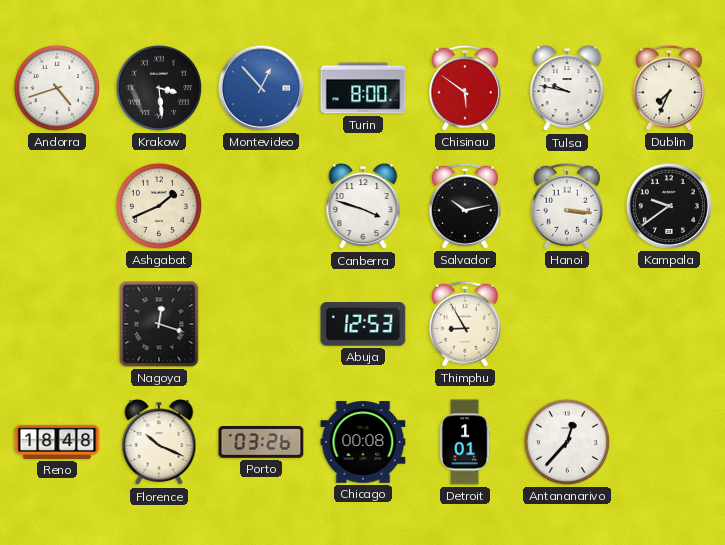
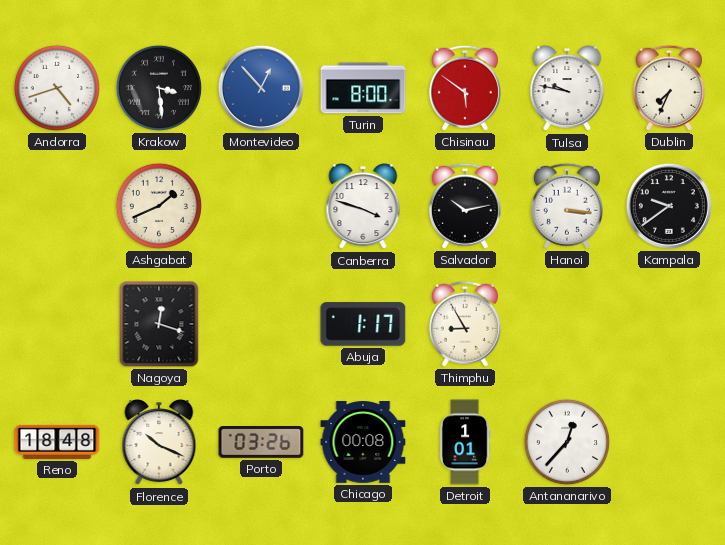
Abuja: 12:53 -> 1:17
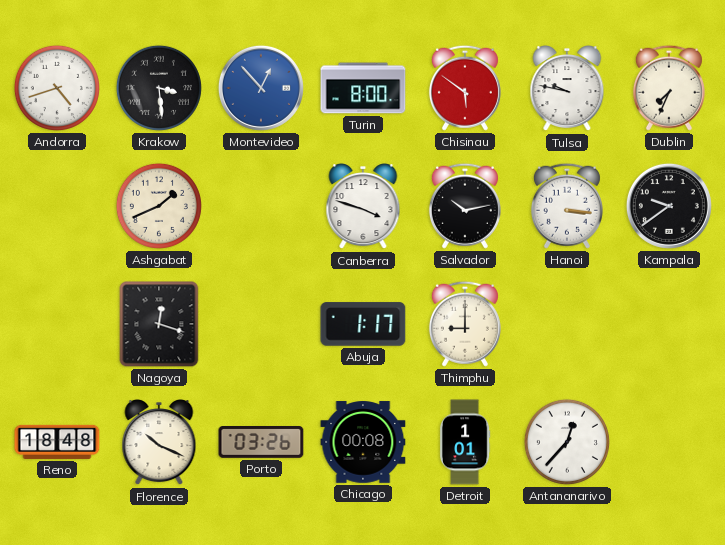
Thimphu: 8:55 -> 9:00
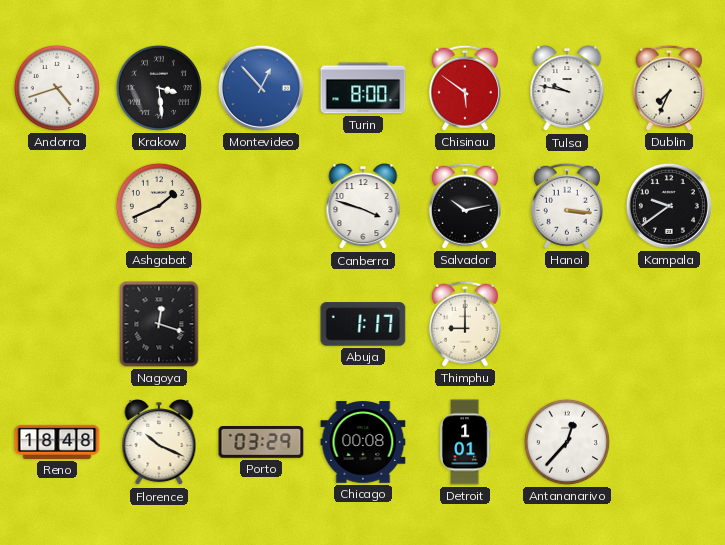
Porto: 03:26 -> 03:29
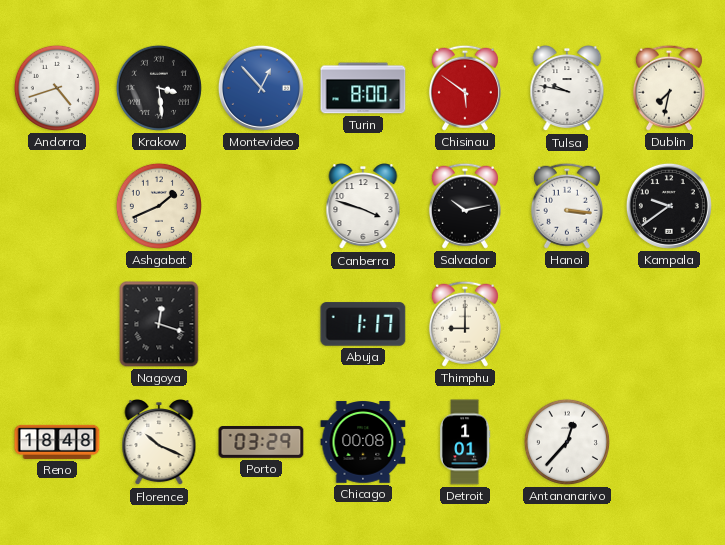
Dublin: 7:34 -> 7:32
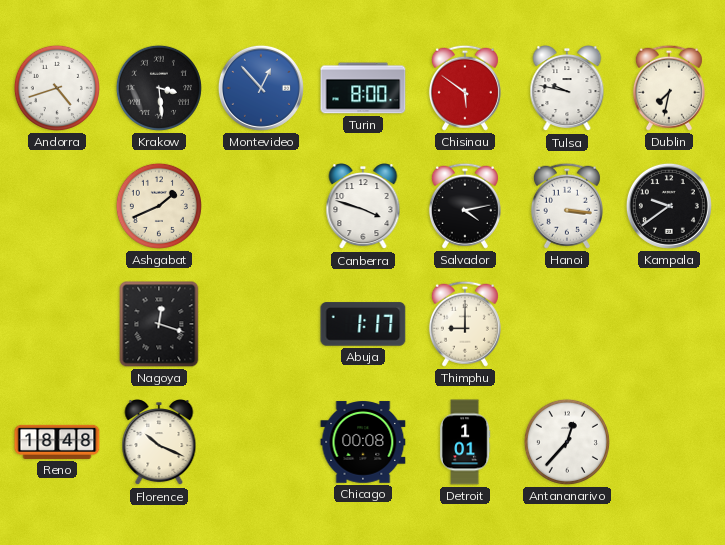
Salvador: 10:13 -> 4:13
Porto: 03:29 -> none
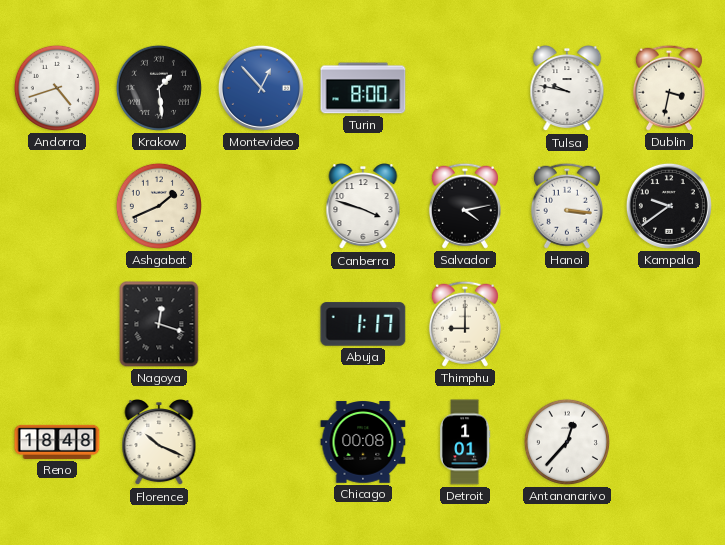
Krakow: 3:29 -> 1:29
Chisinau: 5:51 -> none
Dublin: 7:32 -> 3:32
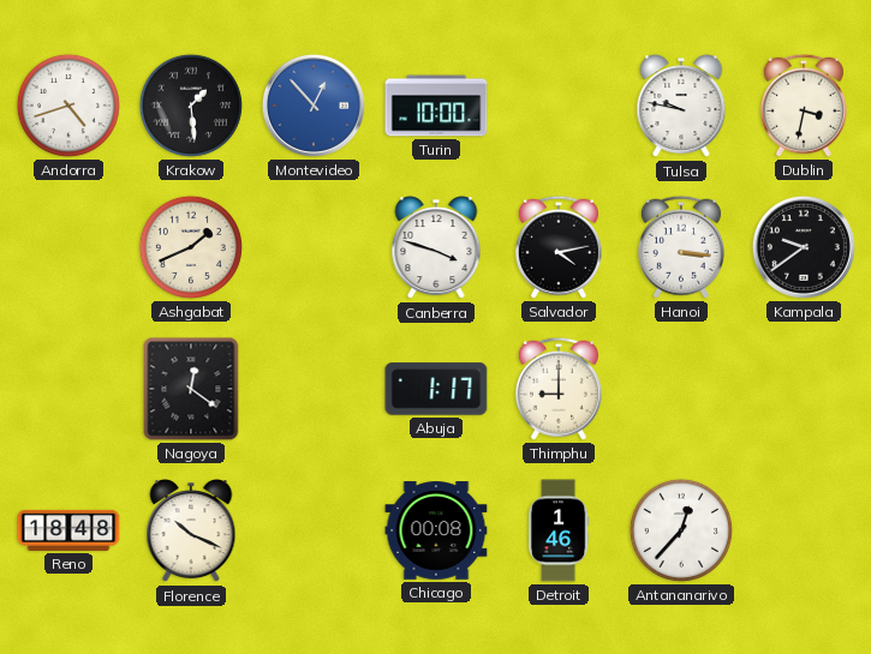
Turin: 8:00 -> 10:00
Nagoya: 12:18 -> 12:21
Detroit: 1:01 -> 1:46
